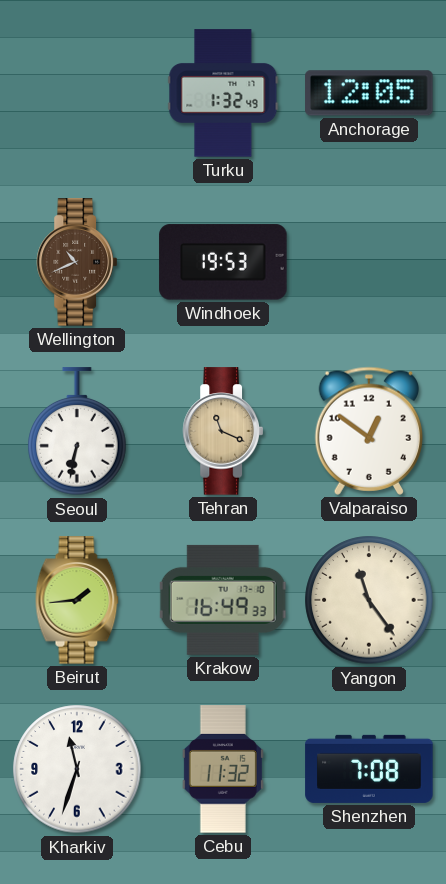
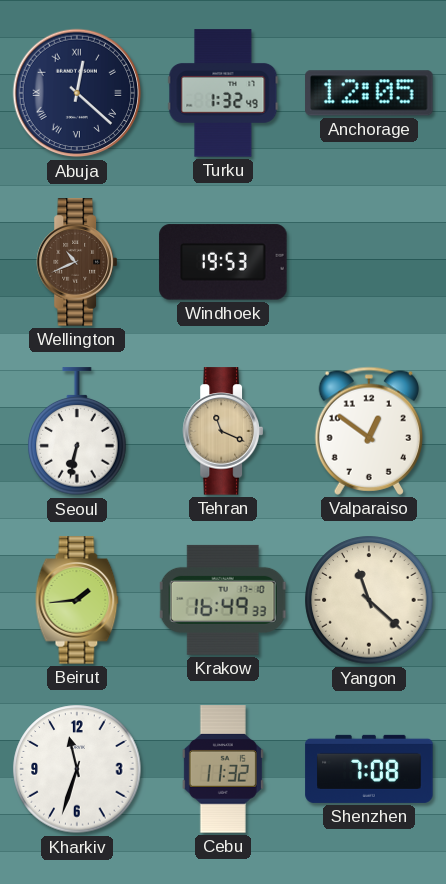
Abuja: none -> 12:22
Yangon: 11:24 -> 11:22
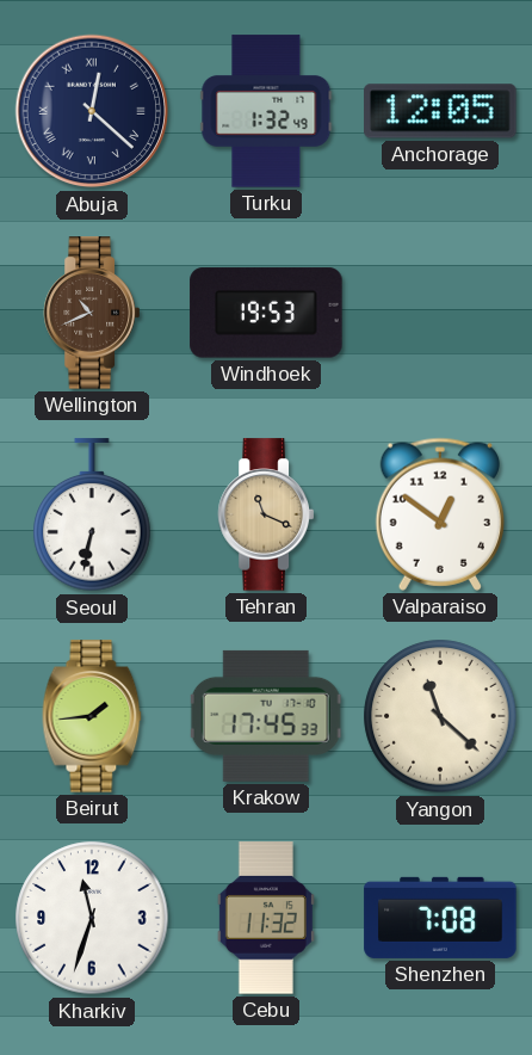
Krakow: 16:49 -> 17:45
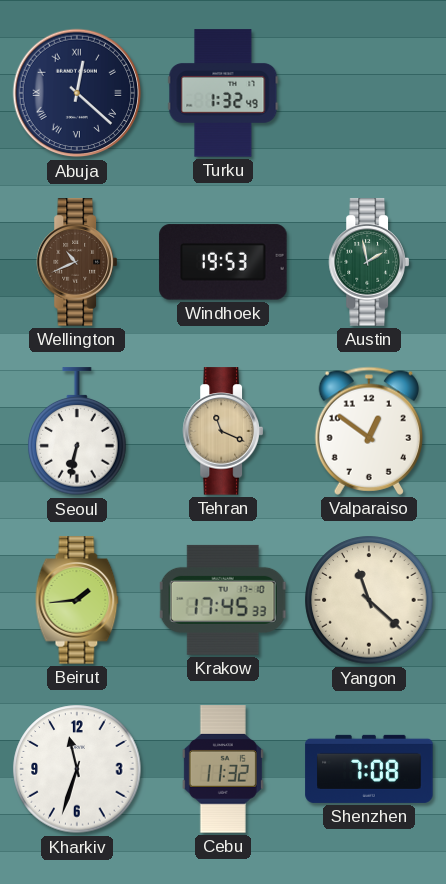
Anchorage: 12:05 -> none
Austin: none -> 1:58
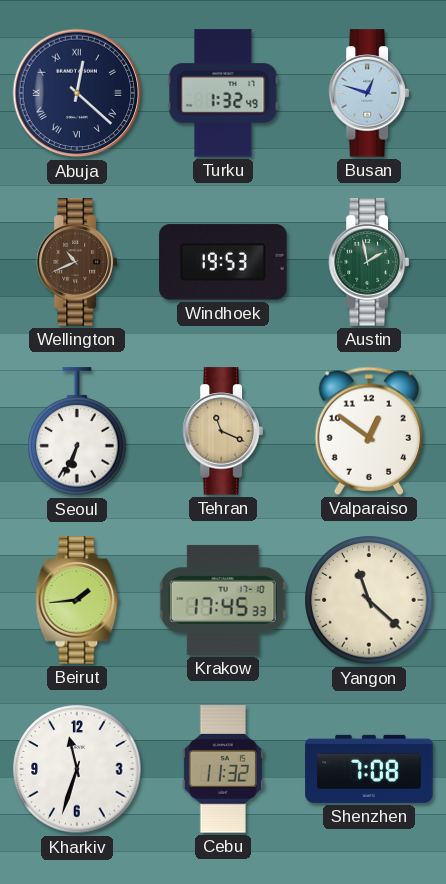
Busan: none -> 12:48
Seoul: 6:32 -> 6:34
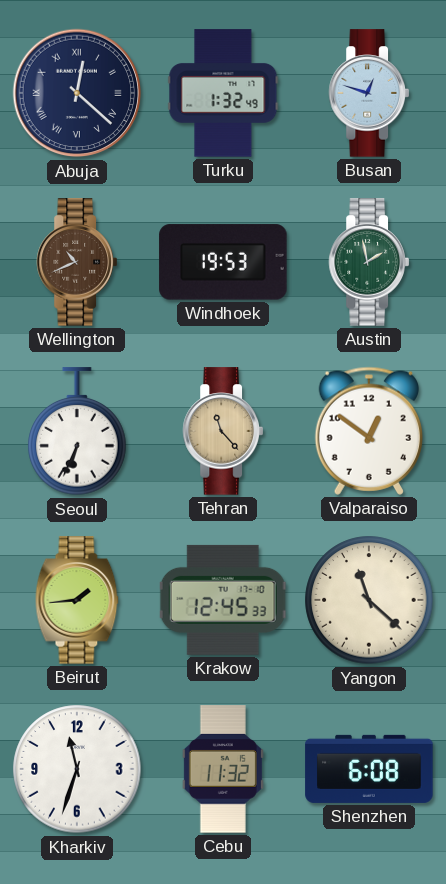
Tehran: 11:19 -> 11:23
Krakow: 17:45 -> 12:45
Shenzhen: 7:08 -> 6:08
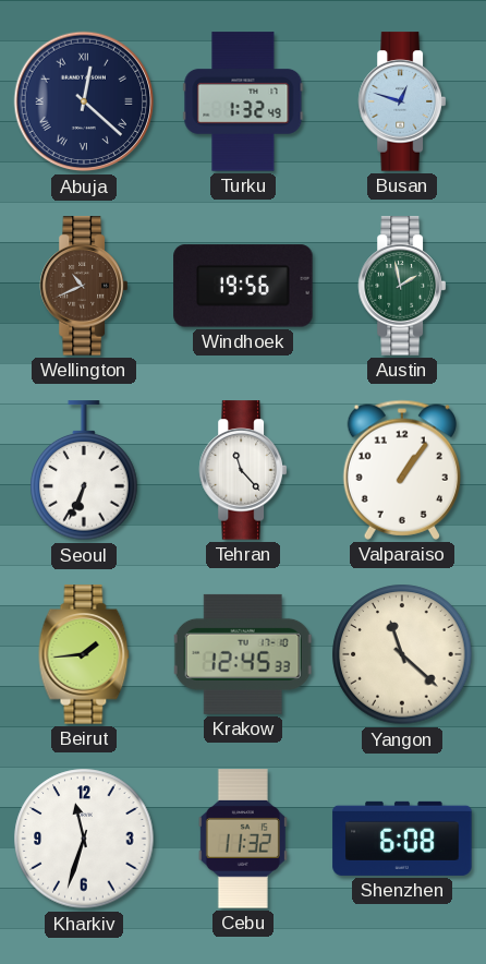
Windhoek: 19:53 -> 19:56
Tehran dial: champagne -> white
Valparaiso: 12:51 -> 1:06
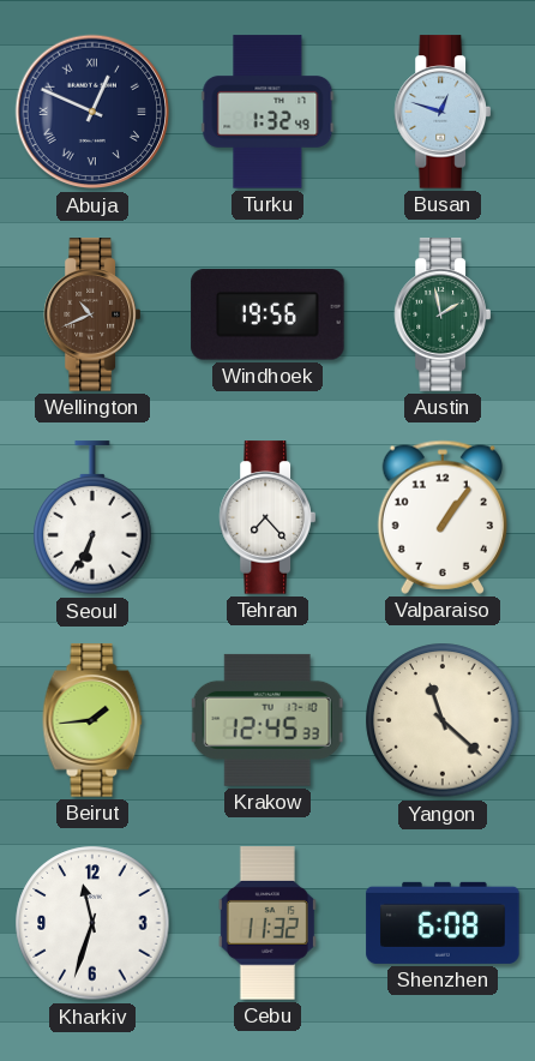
Abuja: 12:22 -> 12:49
Tehran: 11:23 -> 7:23
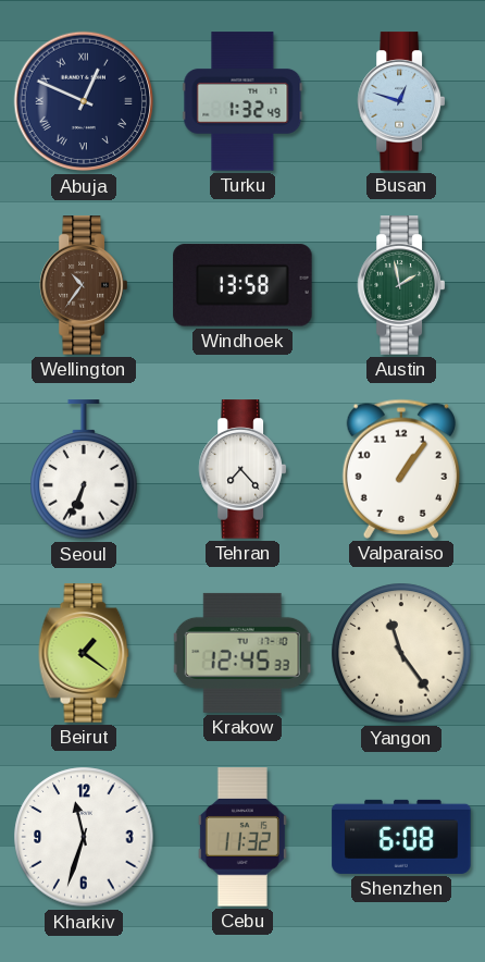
Wellington: 10:41 -> 10:36
Windhoek: 19:56 -> 13:58
Beirut: 1:44 -> 1:21
Yangon: 11:22 -> 11:24
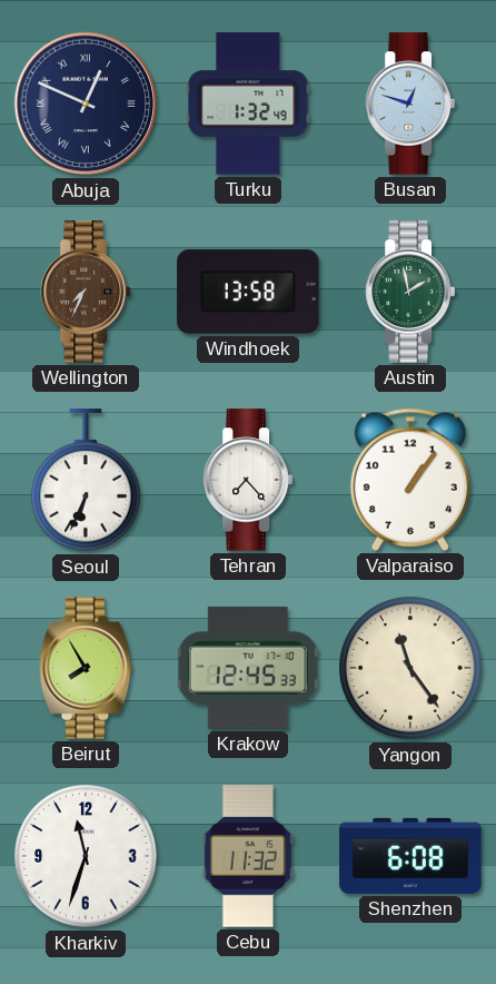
Wellington: 10:36 -> 7:34
Beirut: 1:21 -> 7:55
